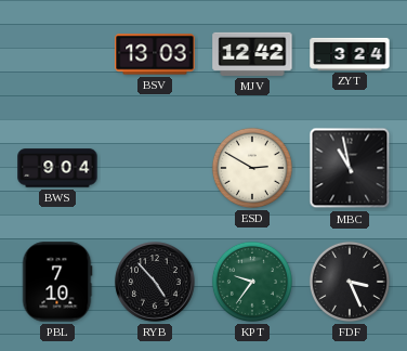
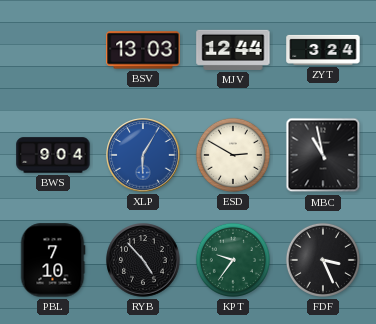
MJV: 12:42 -> 12:44
XLP: none -> 6:05
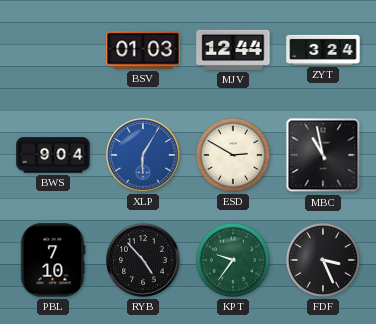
BSV: 13:03 -> 01:03
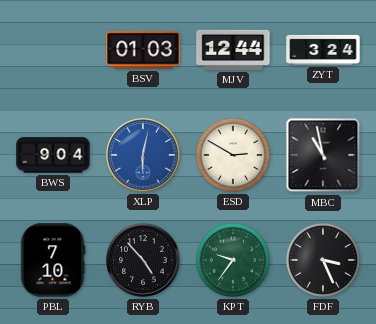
XLP: 6:05 -> 6:02
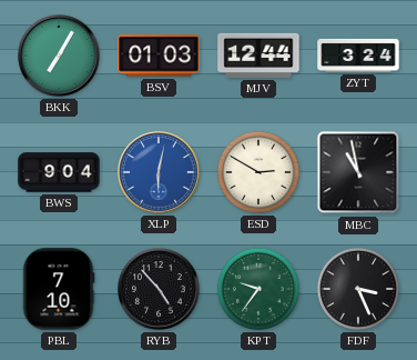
BKK: none -> 7:05
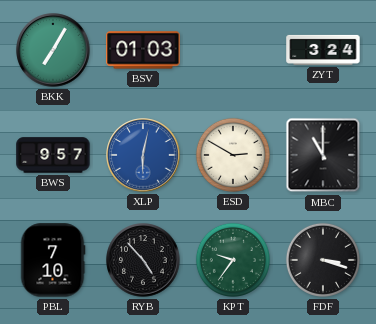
MJV: 12:44 -> none
BWS: 9:04 -> 9:57
MBC: 10:58 -> 11:00
FDF: 3:26 -> 3:18
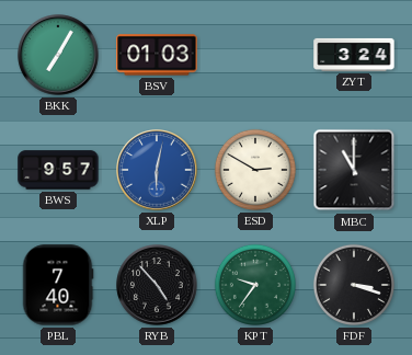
PBL: 7:10 -> 7:40
